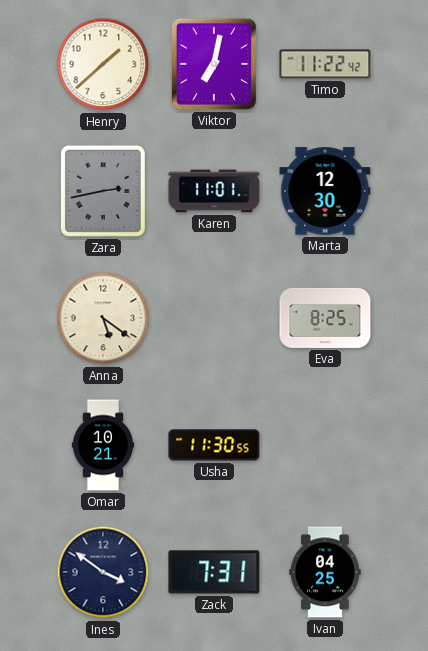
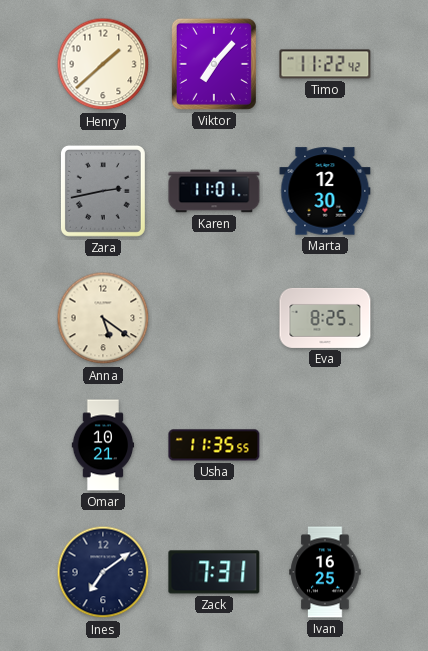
Viktor: 7:02 -> 7:07
Usha: 11:30 -> 11:35
Ines: 3:51 -> 7:09
Ivan: 04:25 -> 16:25
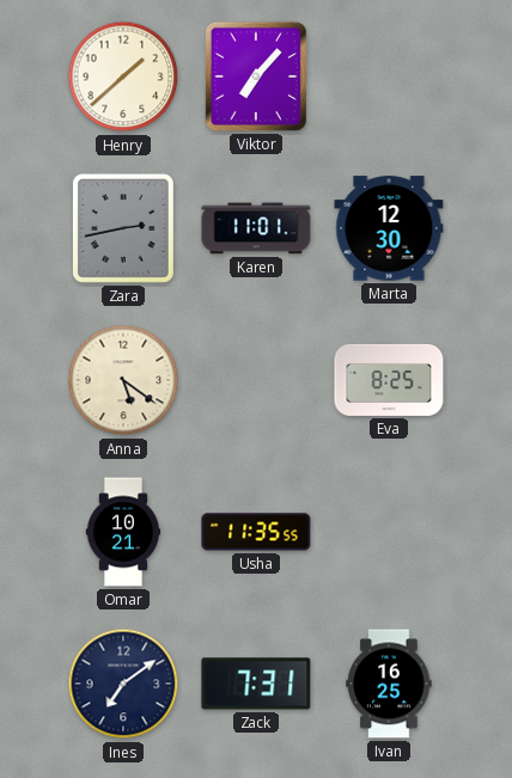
Timo: 11:22 -> none
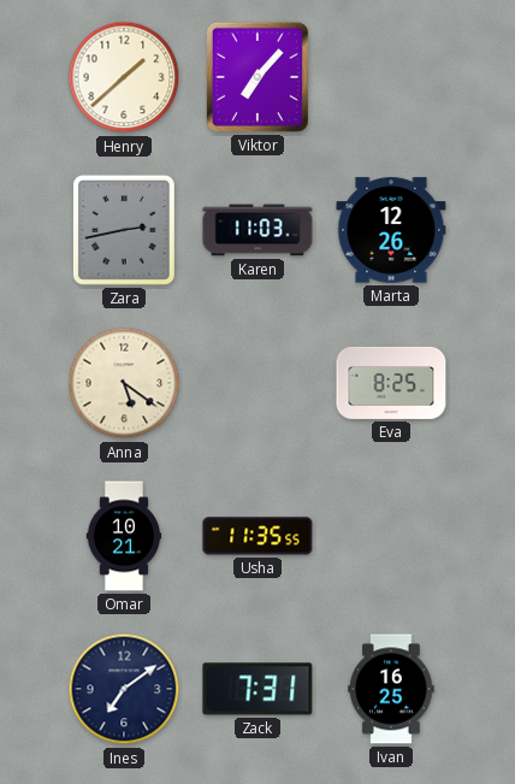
Karen: 11:01 -> 11:03
Marta: 12:30 -> 12:26
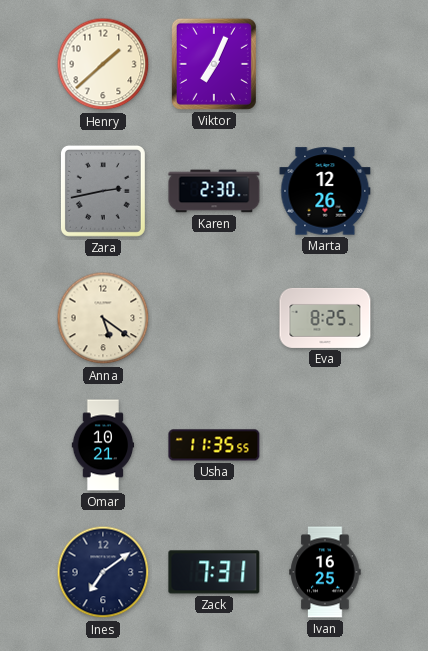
Viktor: 7:07 -> 7:04
Karen: 11:03 -> 2:30
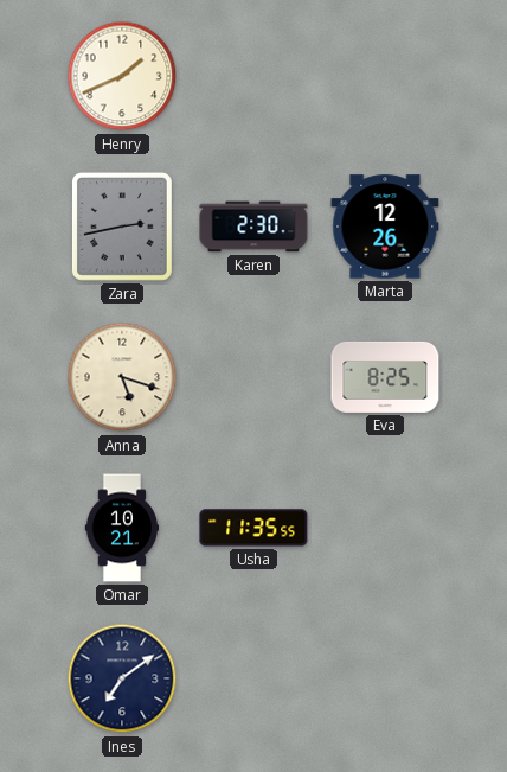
Henry: 1:38 -> 1:41
Viktor: 7:04 -> none
Anna: 5:21 -> 5:18
Zack: 7:31 -> none
Ivan: 16:25 -> none
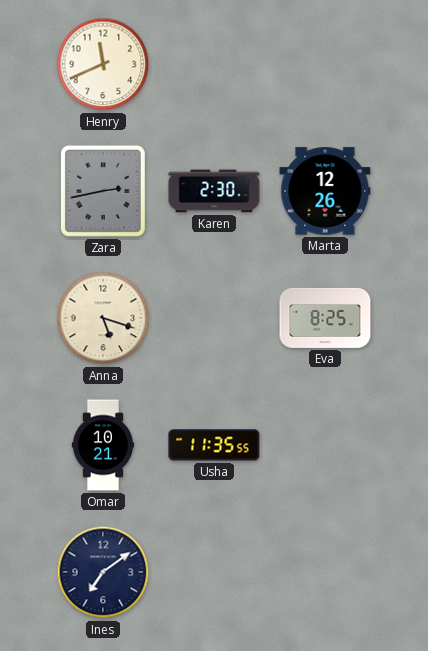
Henry: 1:41 -> 11:41
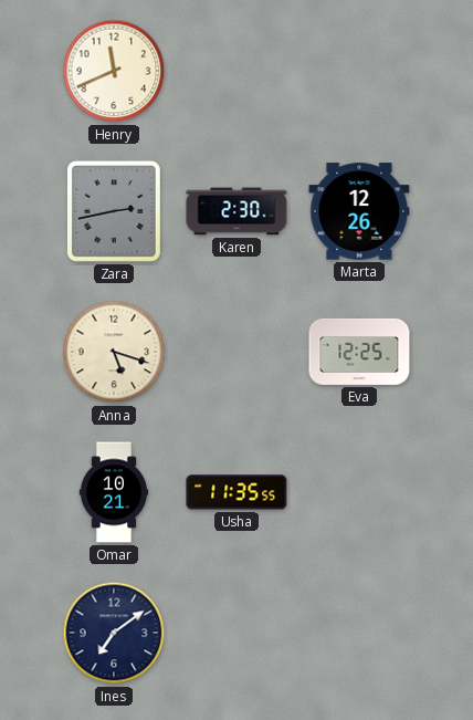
Eva: 8:25 -> 12:25
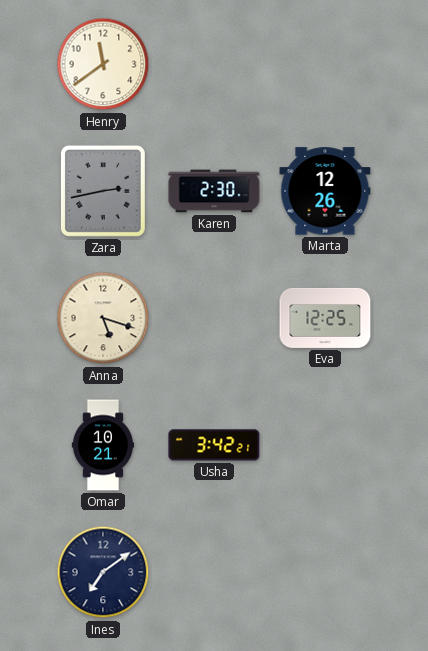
Henry: 11:41 -> 11:39
Usha: 11:35 -> 3:42
